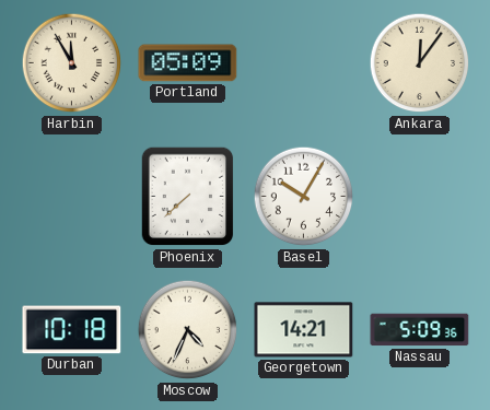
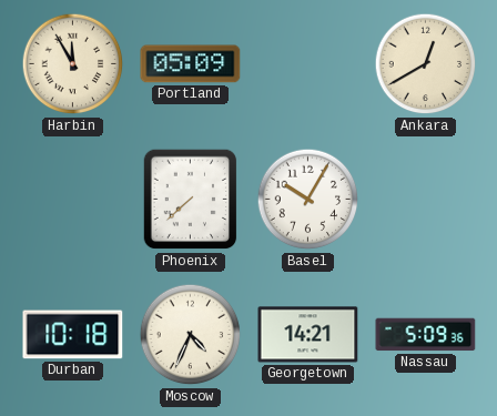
Ankara: 12:06 -> 12:40
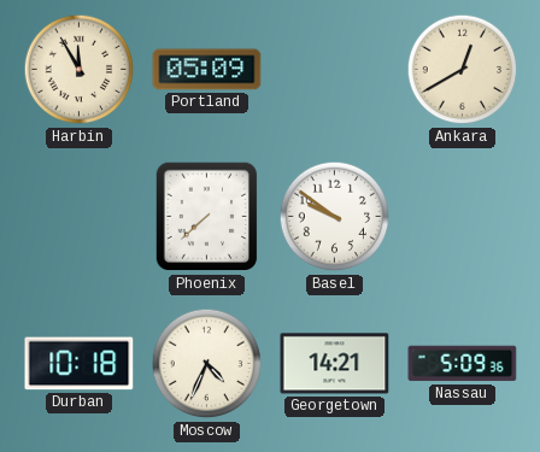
Basel: 10:05 -> 9:51
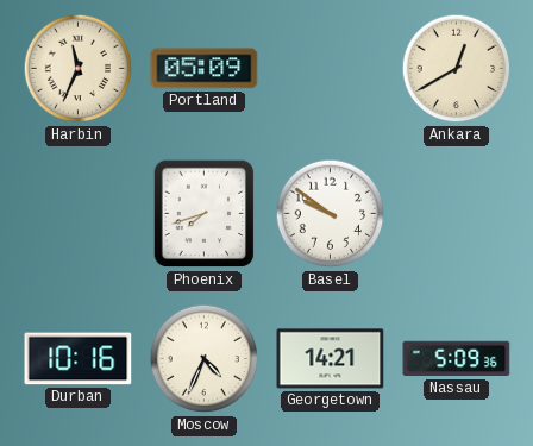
Harbin: 11:55 -> 11:34
Phoenix: 7:38 -> 7:42
Durban: 10:18 -> 10:16
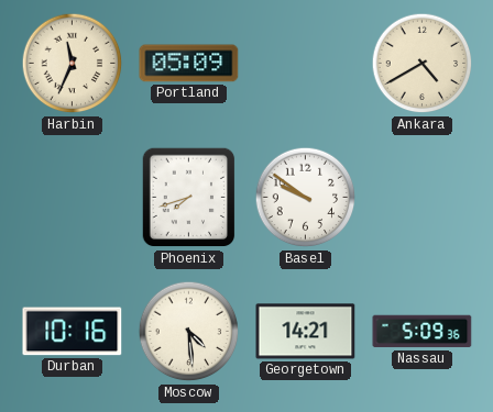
Ankara: 12:40 -> 4:40
Moscow: 4:34 -> 4:29
